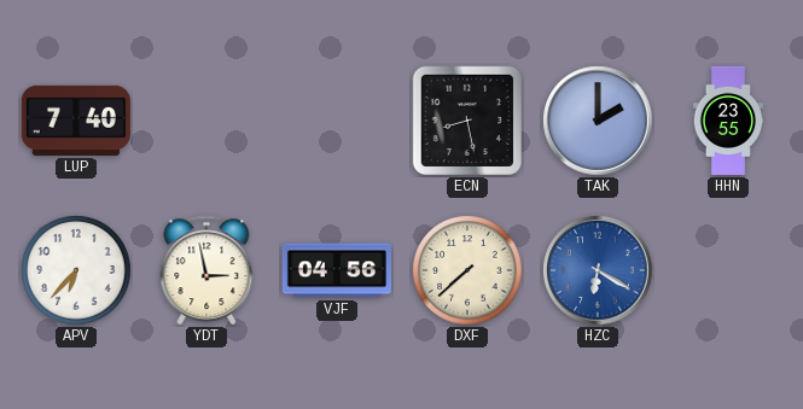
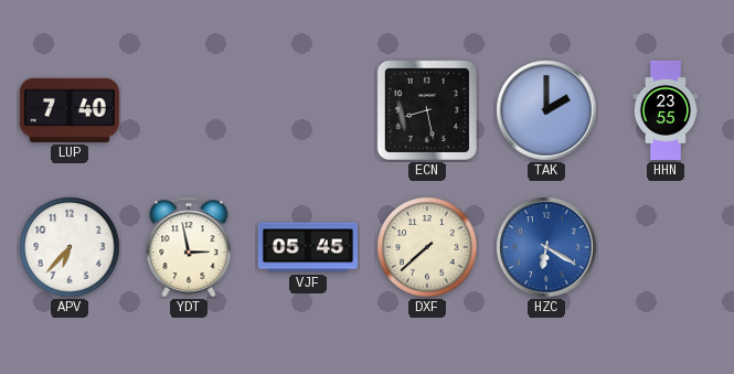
VJF: 04:56 -> 05:45
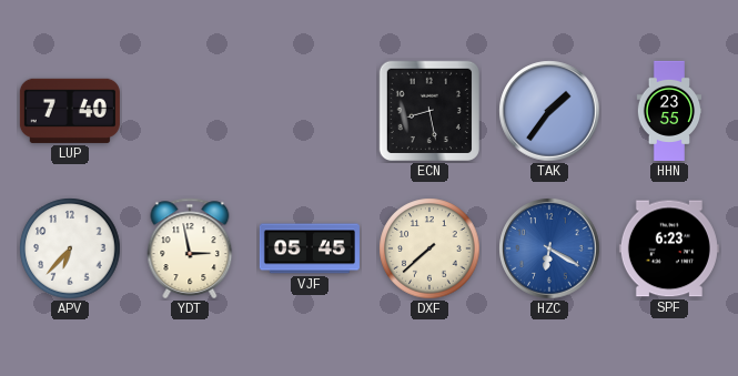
TAK: 2:00 -> 1:36
SPF: none -> 6:23
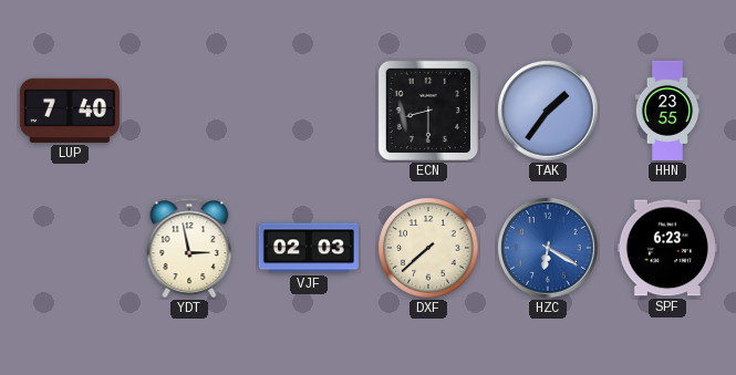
ECN: 8:28 -> 8:30
APV: 6:37 -> none
VJF: 05:45 -> 02:03
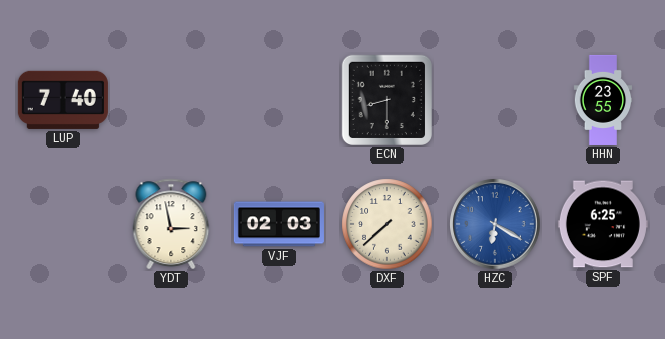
TAK: 1:36 -> none
SPF: 6:23 -> 6:25
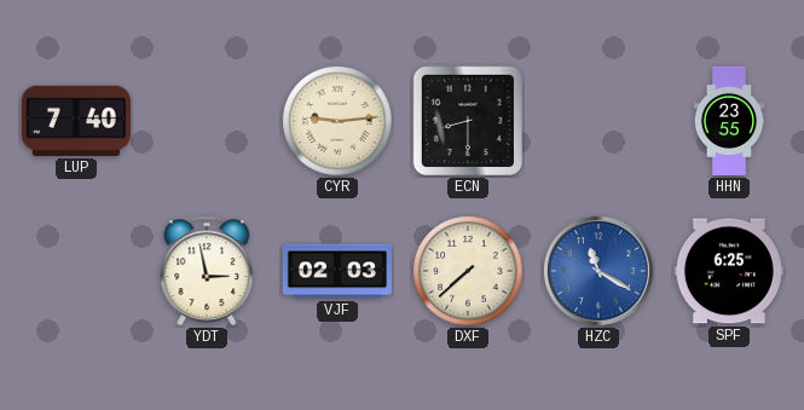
CYR: none -> 9:14
HZC: 6:20 -> 11:20
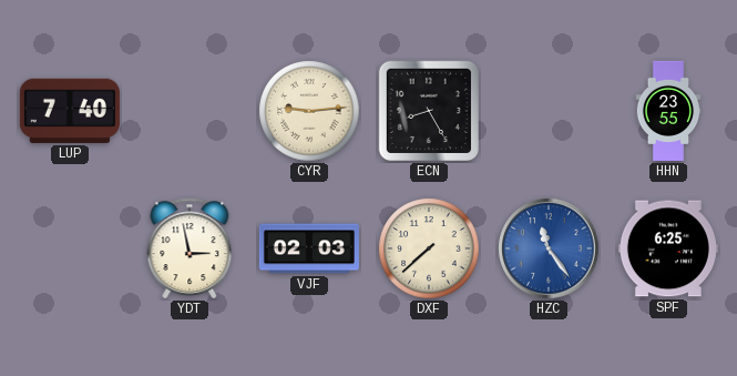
ECN: 8:30 -> 8:25
HZC: 11:20 -> 11:24
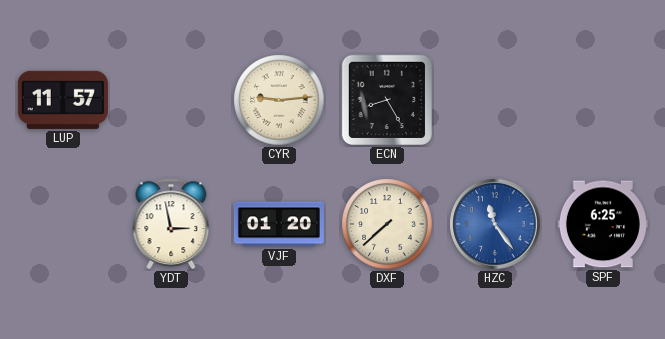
LUP: 7:40 -> 11:57
HHN: 23:55 -> none
VJF: 02:03 -> 01:20
